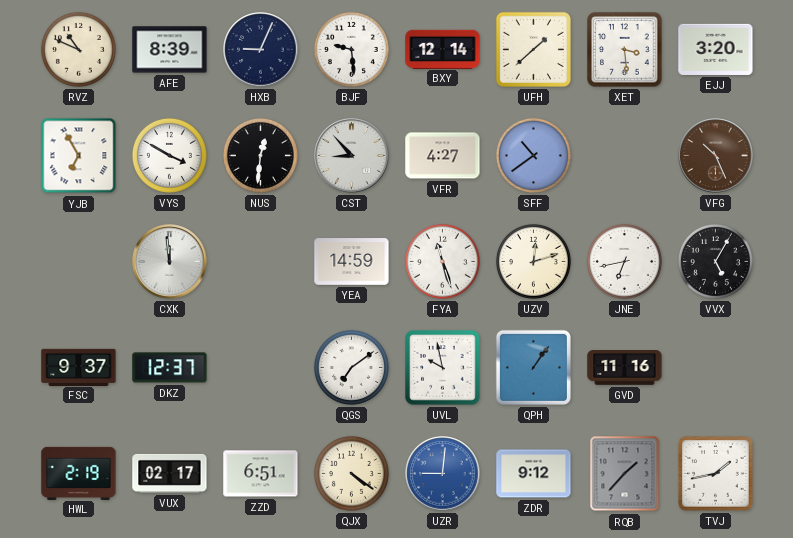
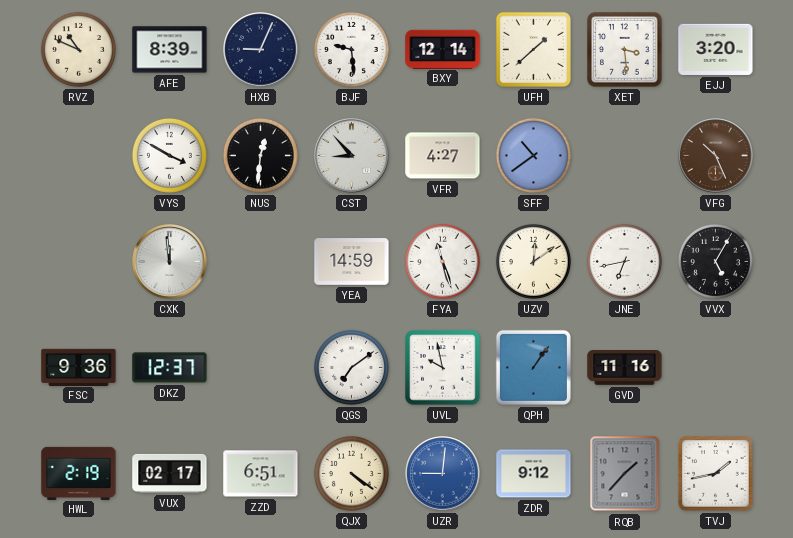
YJB: 6:55 -> none
UZV: 12:12 -> 12:09
FSC: 9:37 -> 9:36
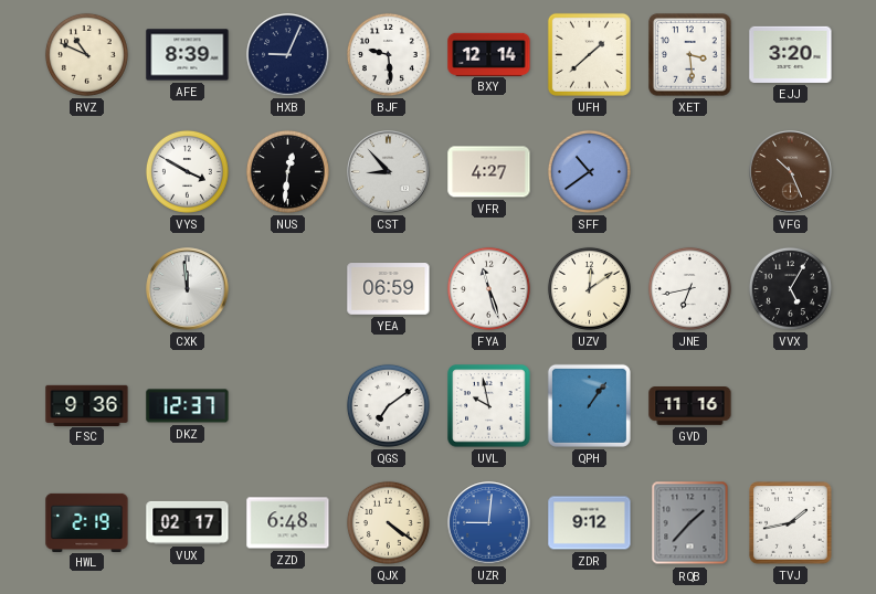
YEA: 14:59 -> 06:59
ZZD: 6:51 -> 6:48
